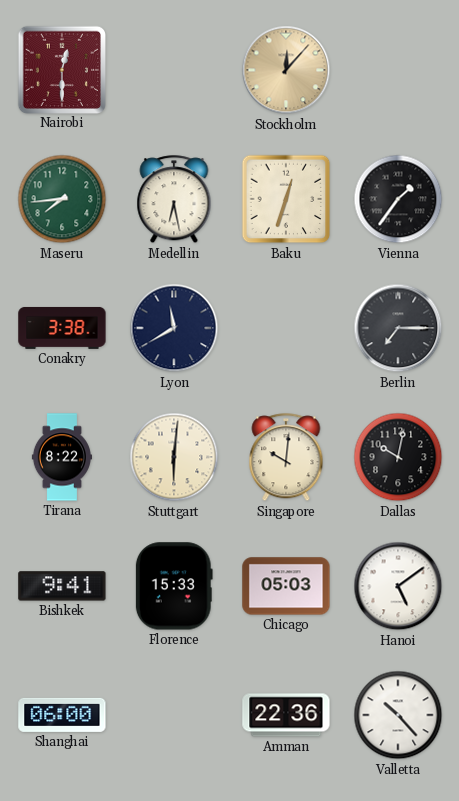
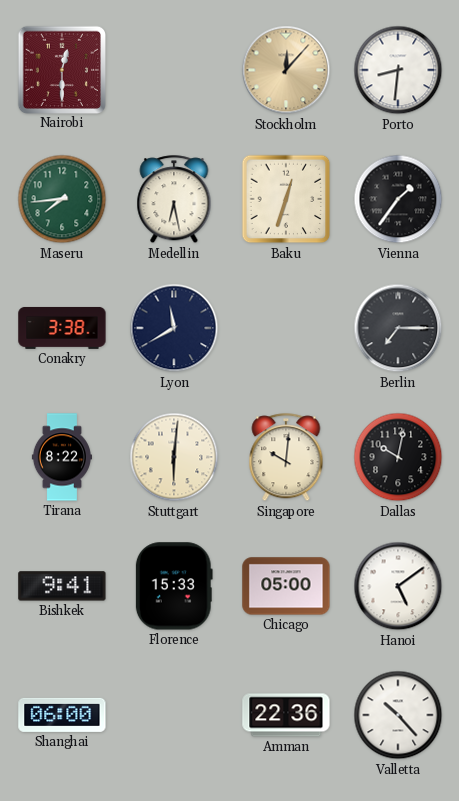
Porto: none -> 8:31
Chicago: 05:03 -> 05:00
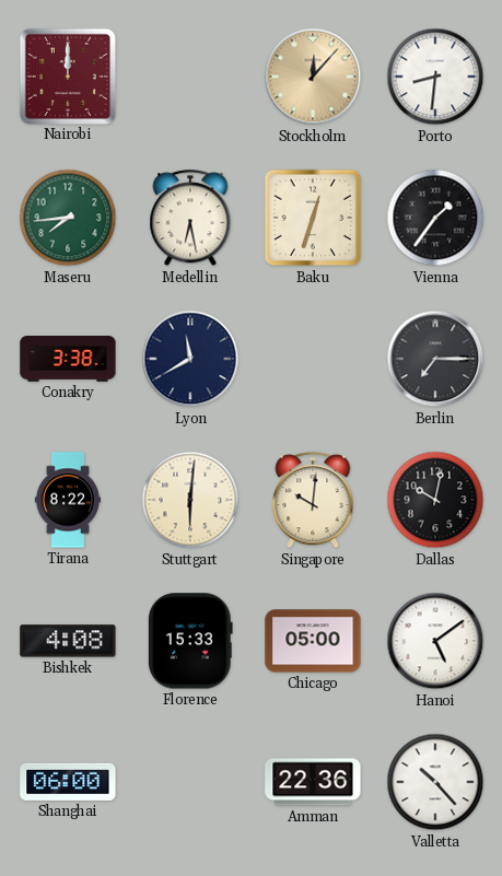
Nairobi: 12:30 -> 12:00
Bishkek: 9:41 -> 4:08
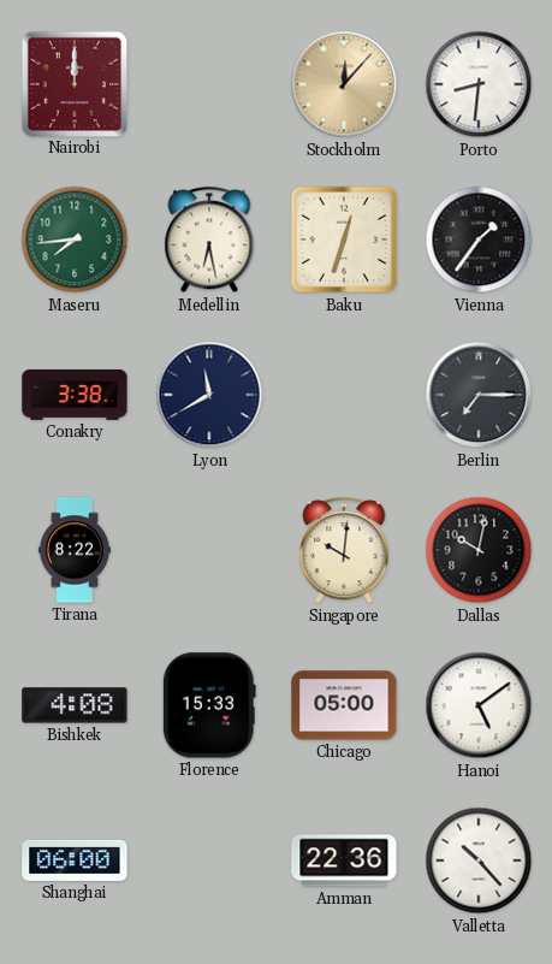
Stuttgart: 6:01 -> none
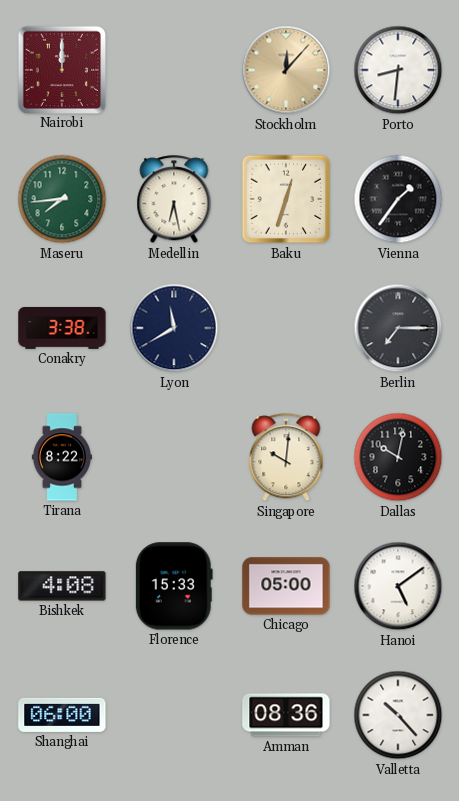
Amman: 22:36 -> 08:36
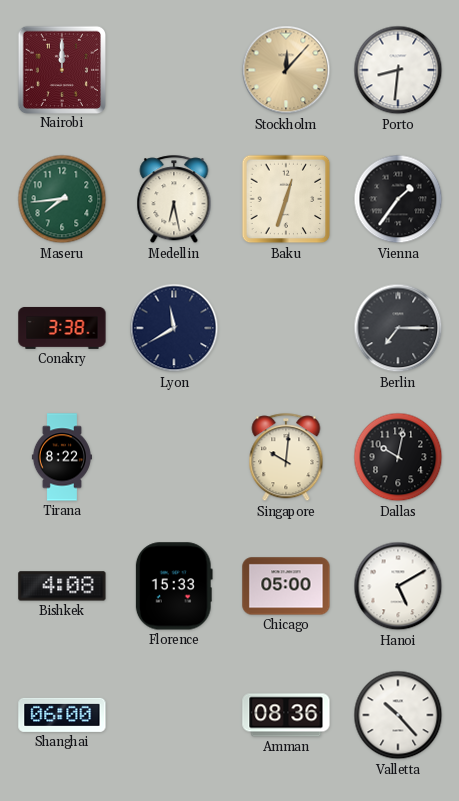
Hanoi: 5:09 -> 5:10
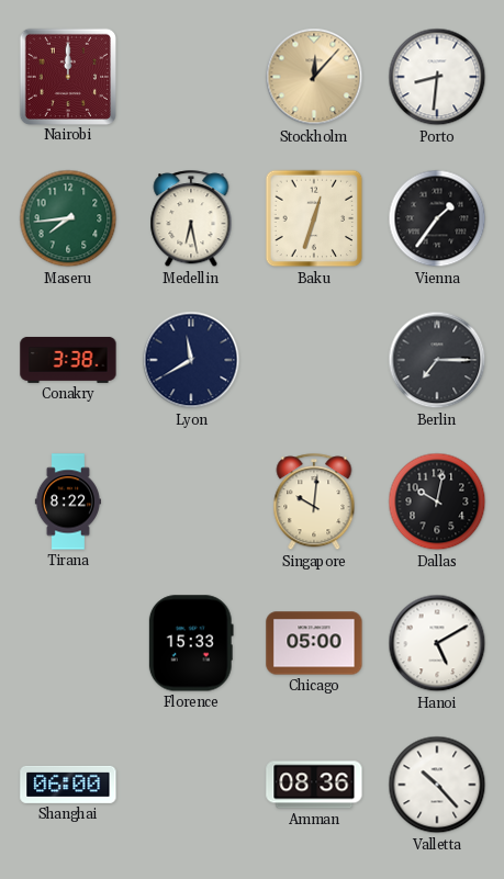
Bishkek: 4:08 -> none
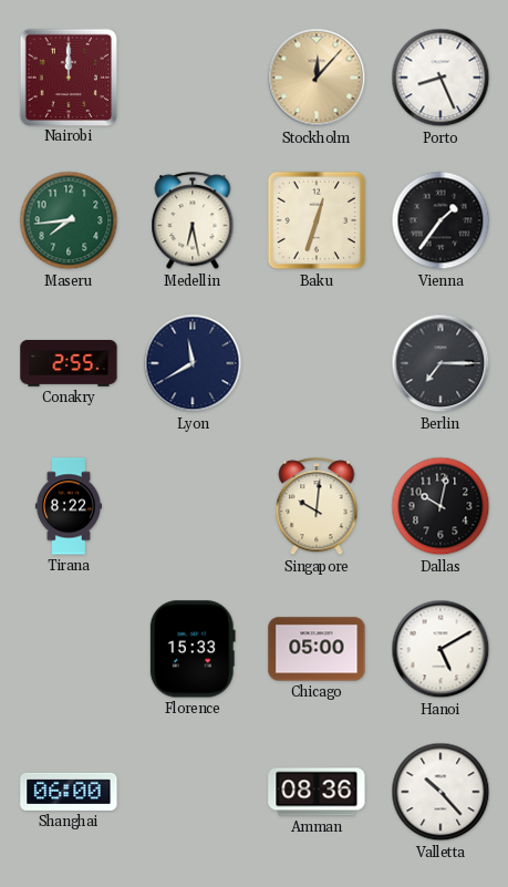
Porto: 8:31 -> 8:26
Conakry: 3:38 -> 2:55
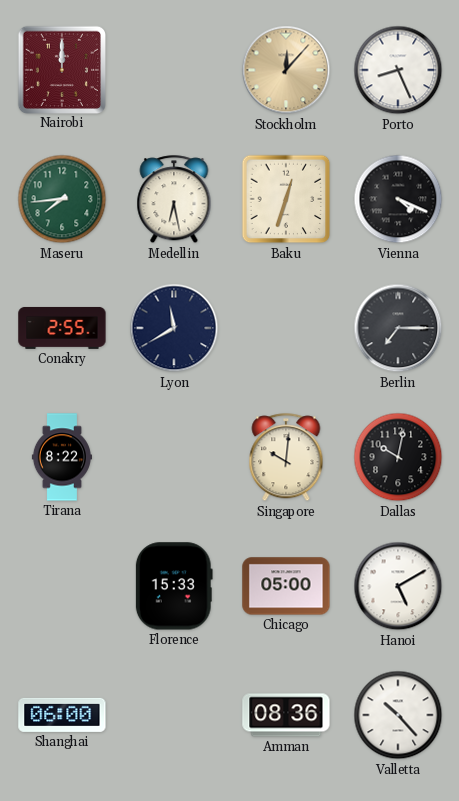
Vienna: 1:36 -> 4:19
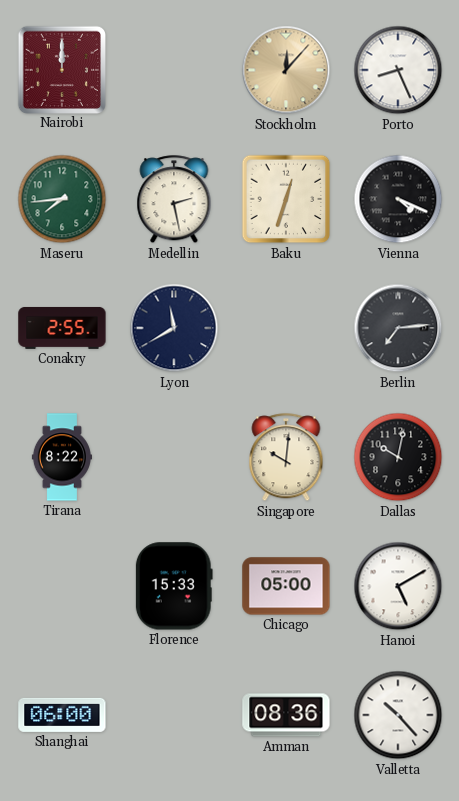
Medellin: 6:28 -> 2:28
Berlin: 7:15 -> 7:14
